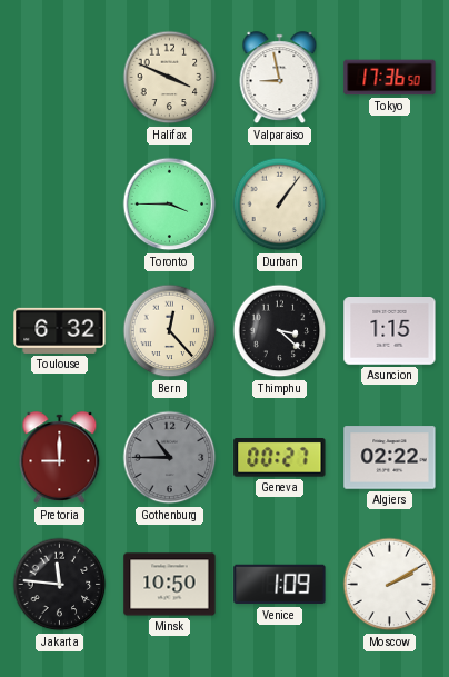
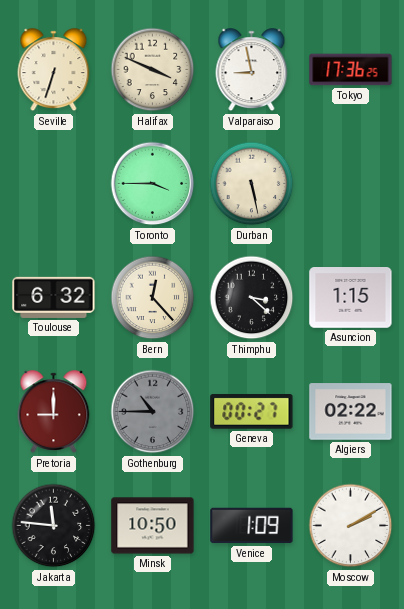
Seville: none -> 6:33
Tokyo: 17:36:50 -> 17:36:25
Durban: 1:06 -> 5:28
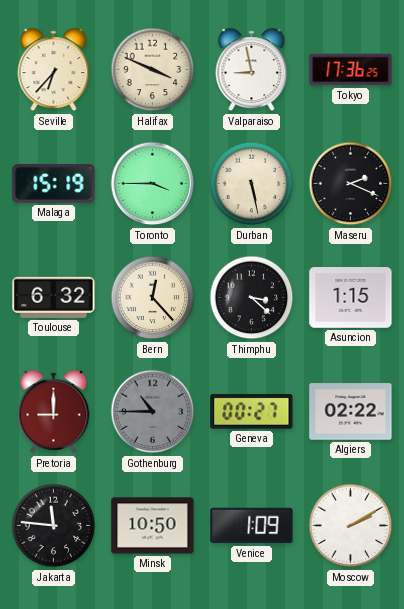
Seville: 6:33 -> 6:37
Malaga: none -> 15:19
Maseru: none -> 2:19
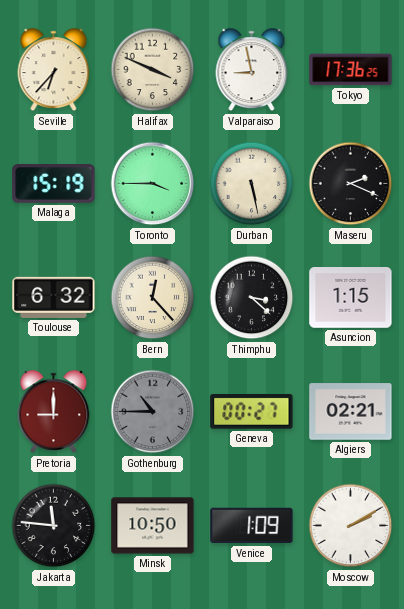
Algiers: 02:22 -> 02:21
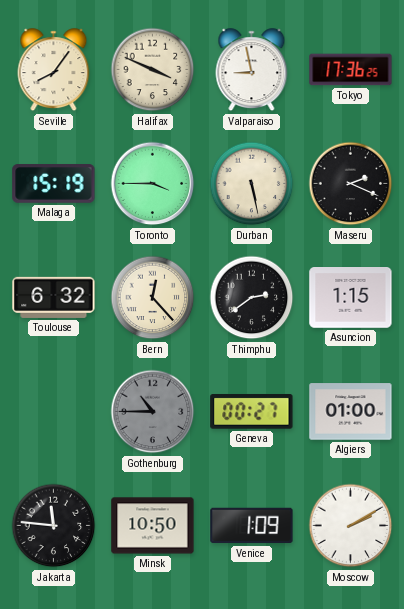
Seville: 6:37 -> 8:06
Thimphu: 3:22 -> 2:39
Pretoria: 9:00 -> none
Algiers: 02:21 -> 01:00
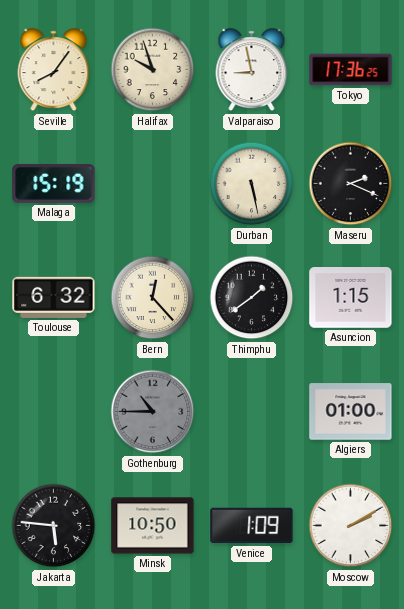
Halifax: 3:49 -> 9:57
Toronto: 3:45 -> none
Thimphu: 2:39 -> 1:39
Geneva: 00:27 -> none
Jakarta: 11:46 -> 5:46
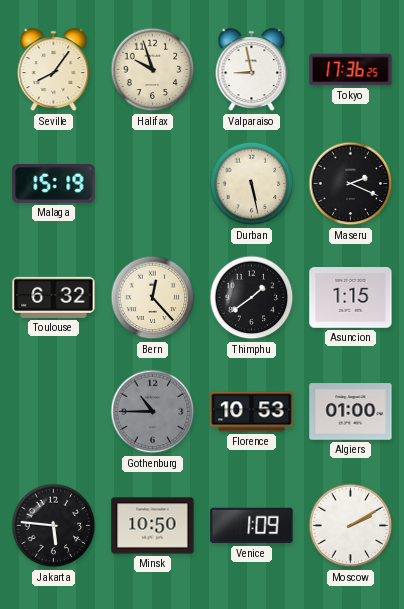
Florence: none -> 10:53
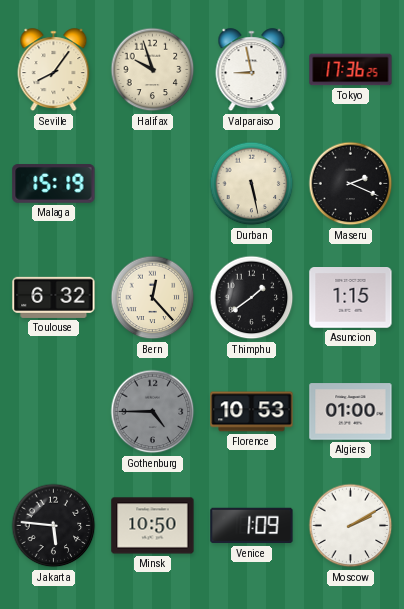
Gothenburg: 10:45 -> 4:45
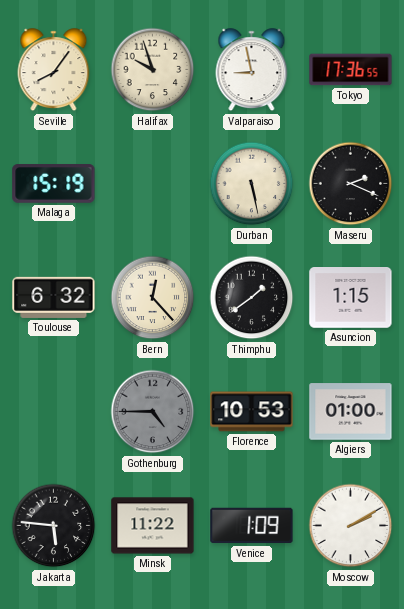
Tokyo: 17:36:25 -> 17:36:55
Minsk: 10:50 -> 11:22
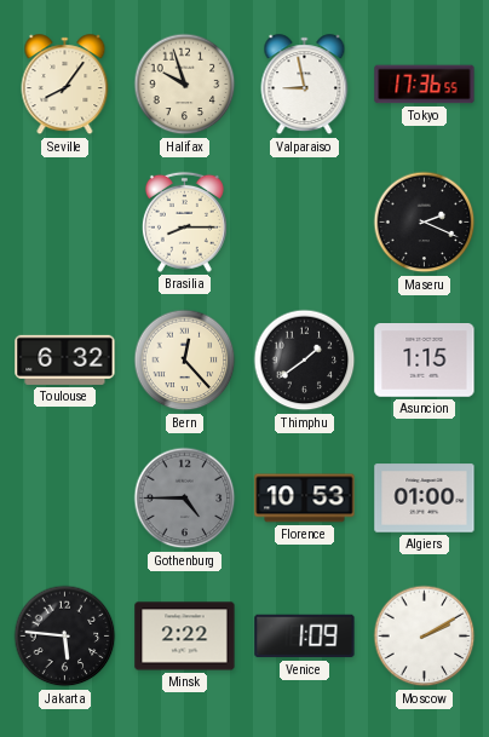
Malaga: 15:19 -> none
Brasilia: none -> 8:15
Durban: 5:28 -> none
Minsk: 11:22 -> 2:22
